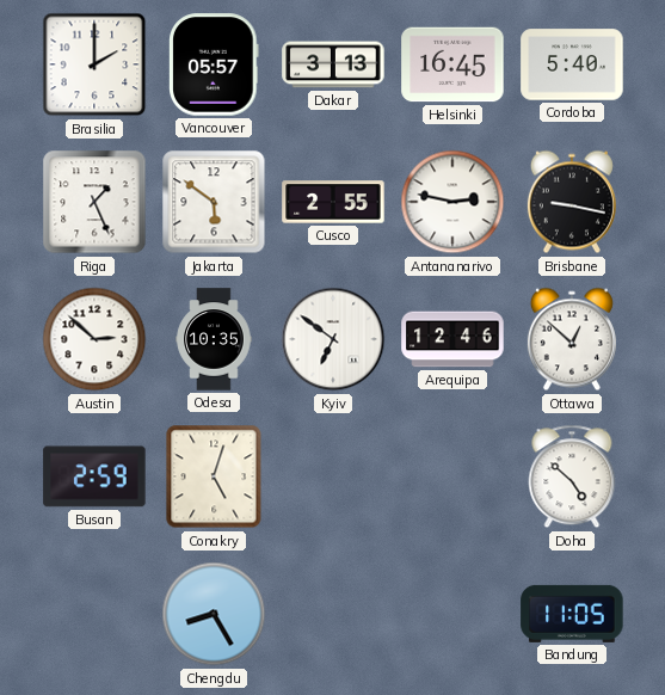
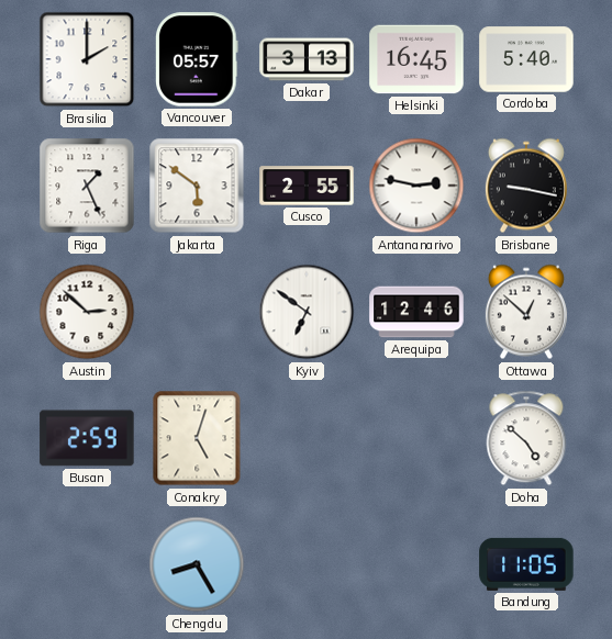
Odesa: 10:35 -> none
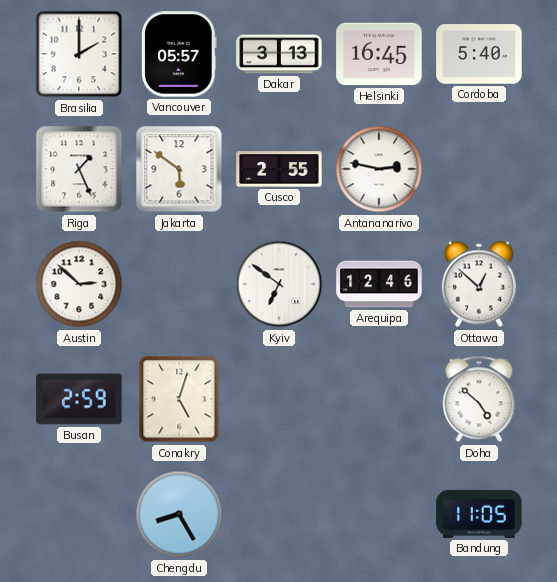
Brisbane: 9:17 -> none
